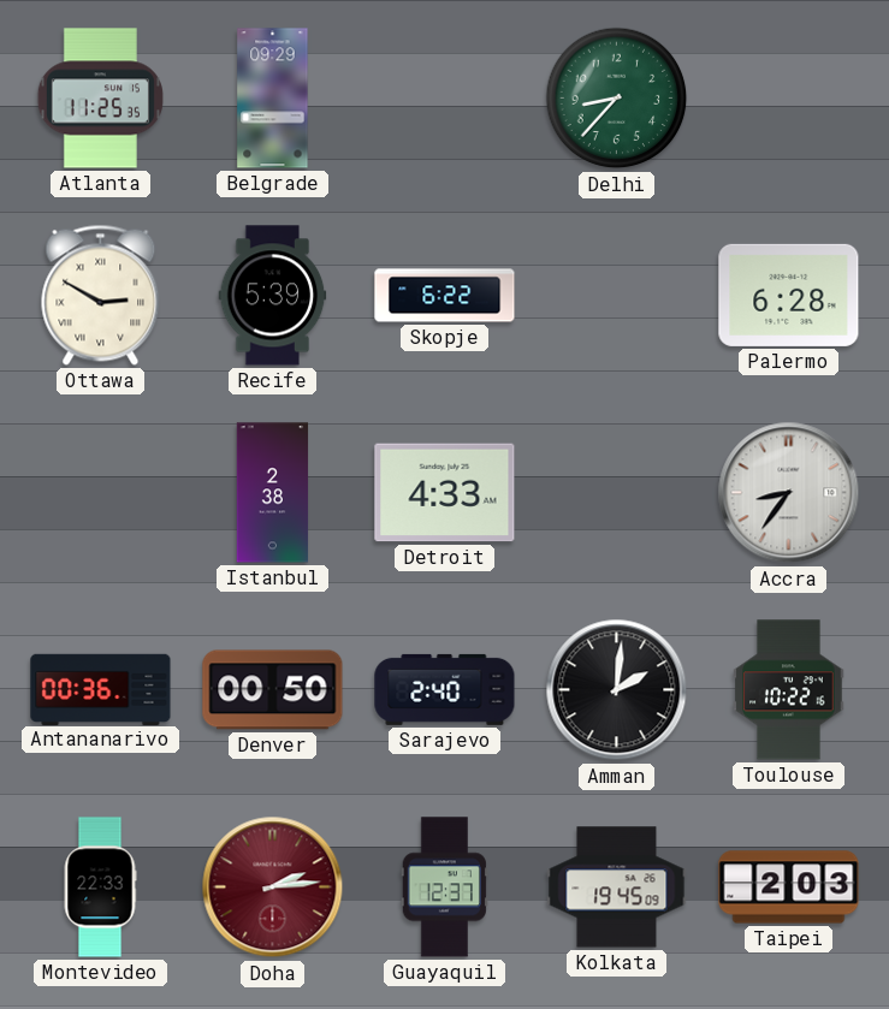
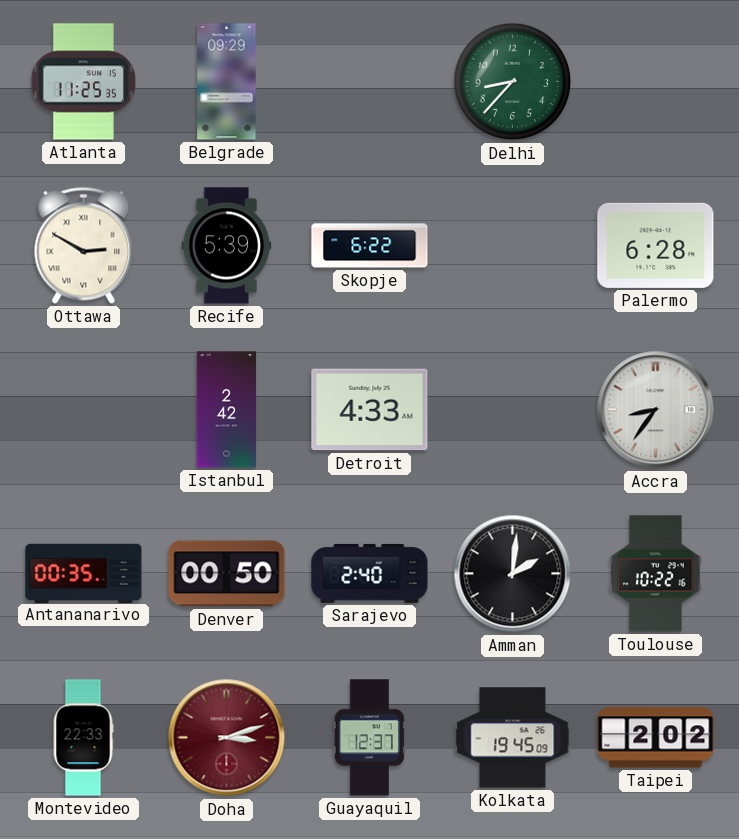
Istanbul: 2:38 -> 2:42
Antananarivo: 00:36 -> 00:35
Doha: 2:14 -> 3:12
Taipei: 2:03 -> 2:02
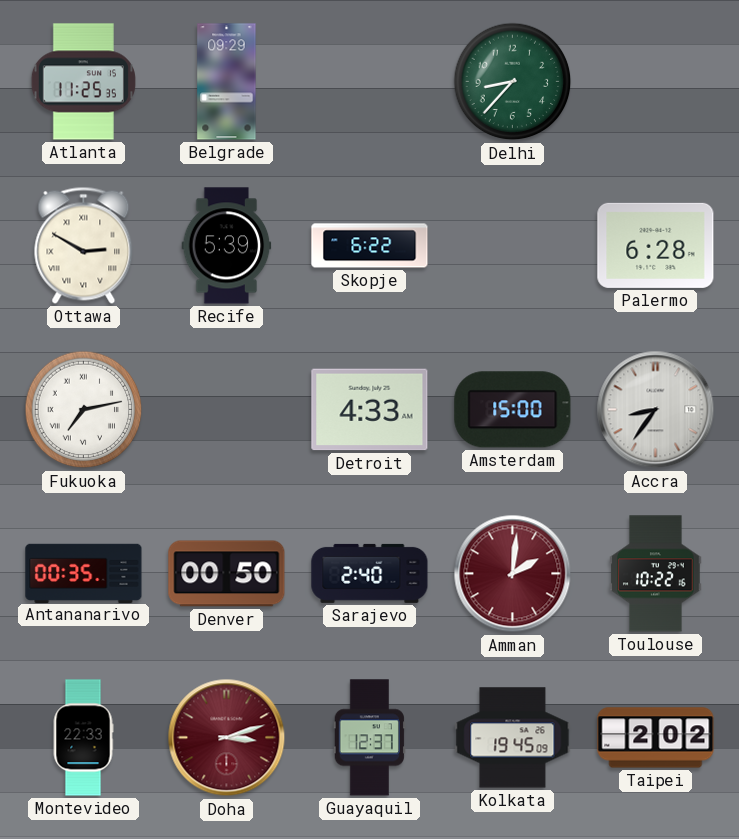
Fukuoka: none -> 7:13
Istanbul: 2:42 -> none
Amsterdam: none -> 15:00
Amman dial: black -> burgundy
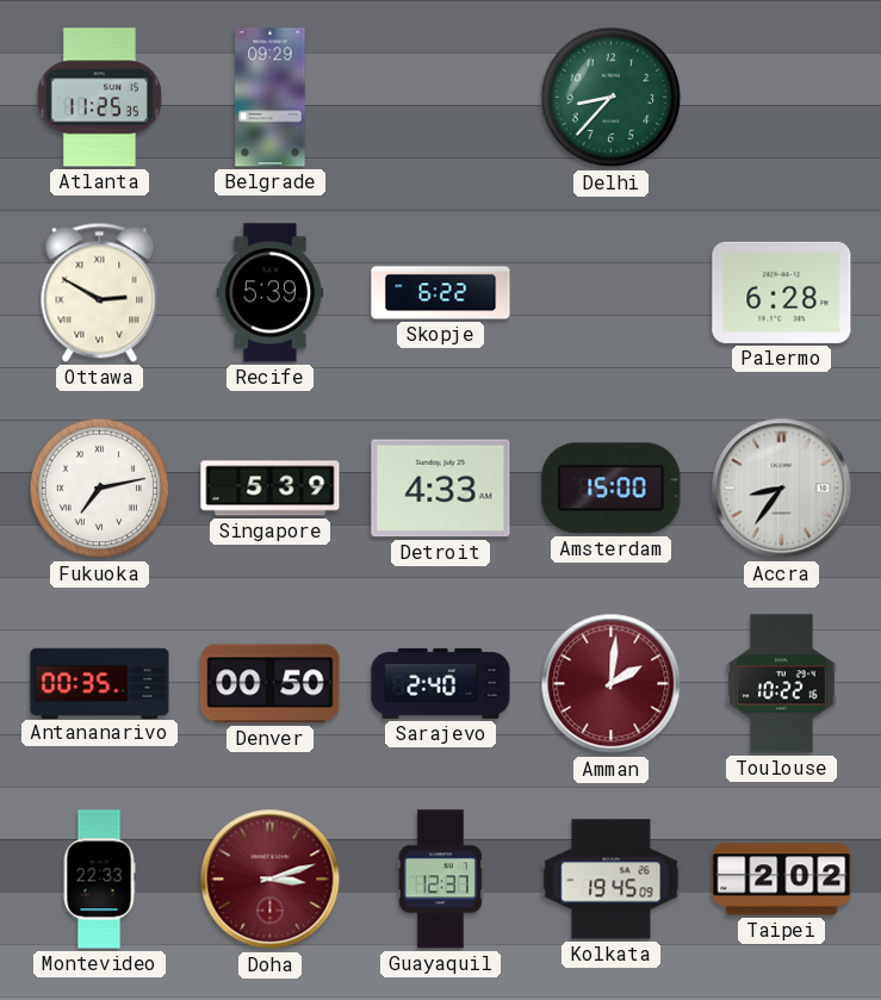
Singapore: none -> 5:39
